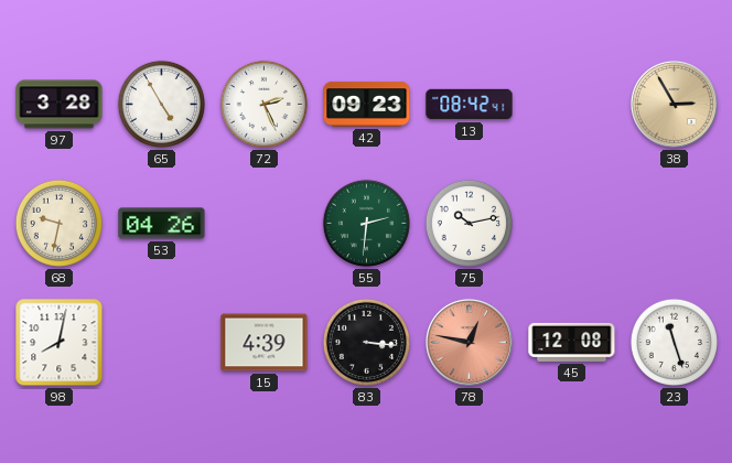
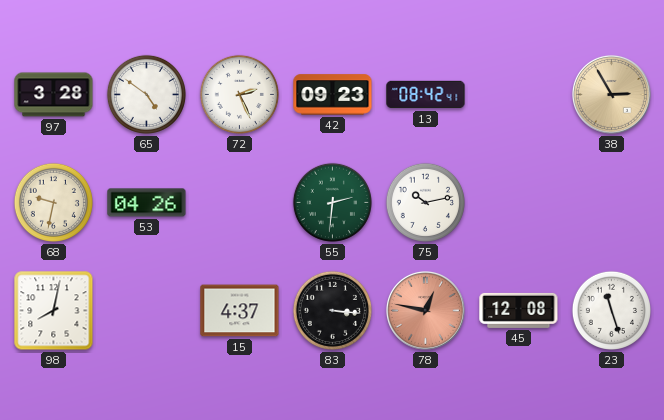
65: 4:55 -> 4:51
15: 4:39 -> 4:37
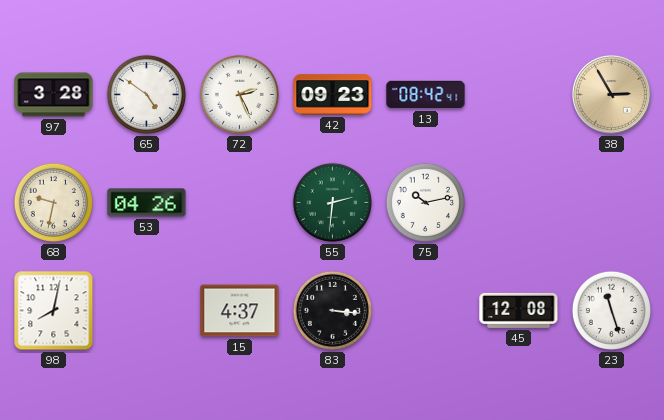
78: 12:47 -> none
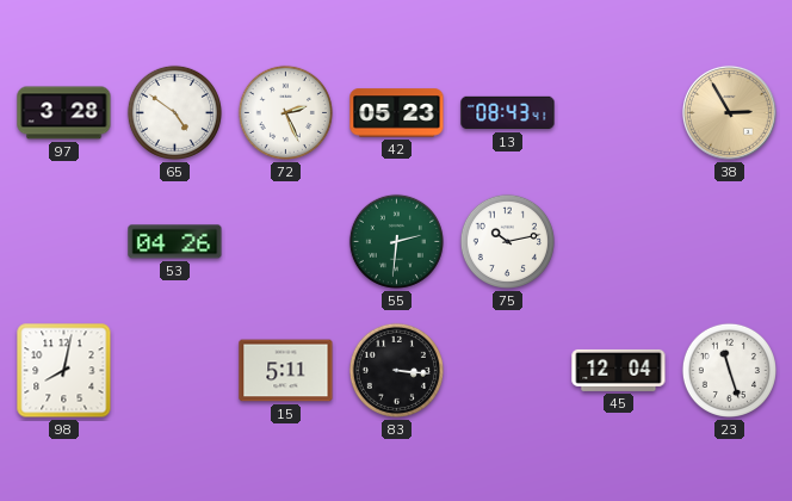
42: 09:23 -> 05:23
13: 08:42 -> 08:43
68: 9:32 -> none
15: 4:37 -> 5:11
45: 12:08 -> 12:04
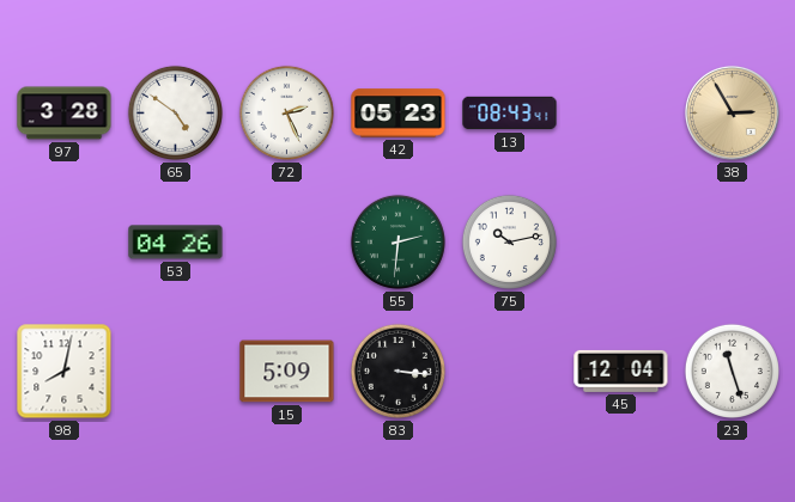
15: 5:11 -> 5:09
